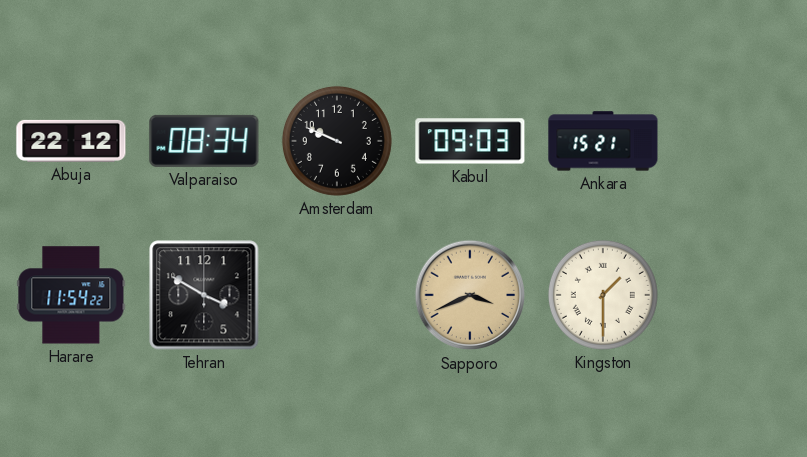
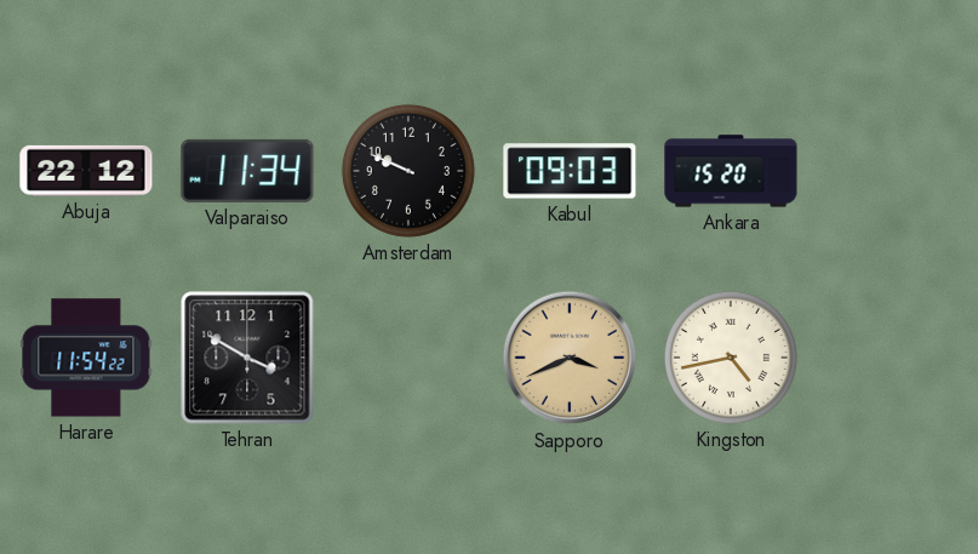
Valparaiso: 08:34 -> 11:34
Ankara: 15:21 -> 15:20
Kingston: 1:30 -> 4:43
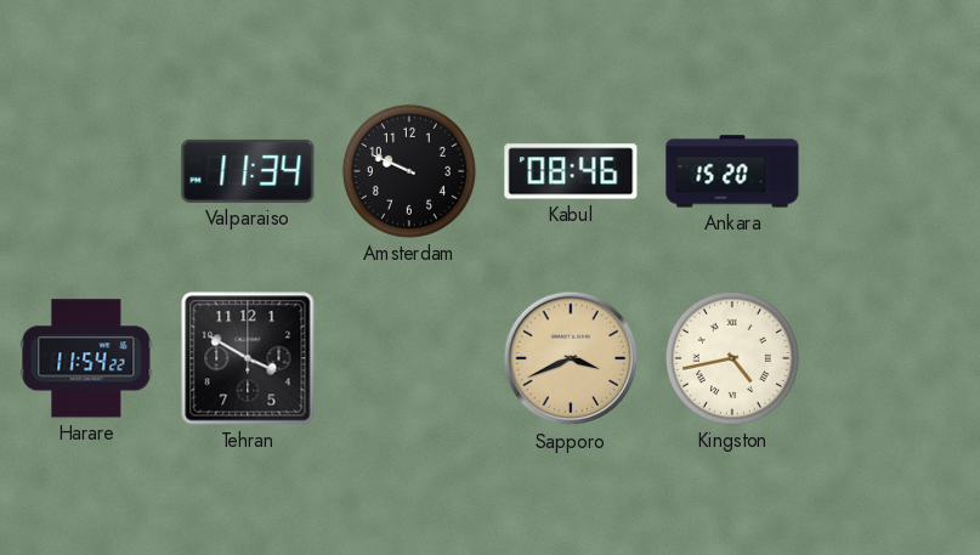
Abuja: 22:12 -> none
Kabul: 09:03 -> 08:46
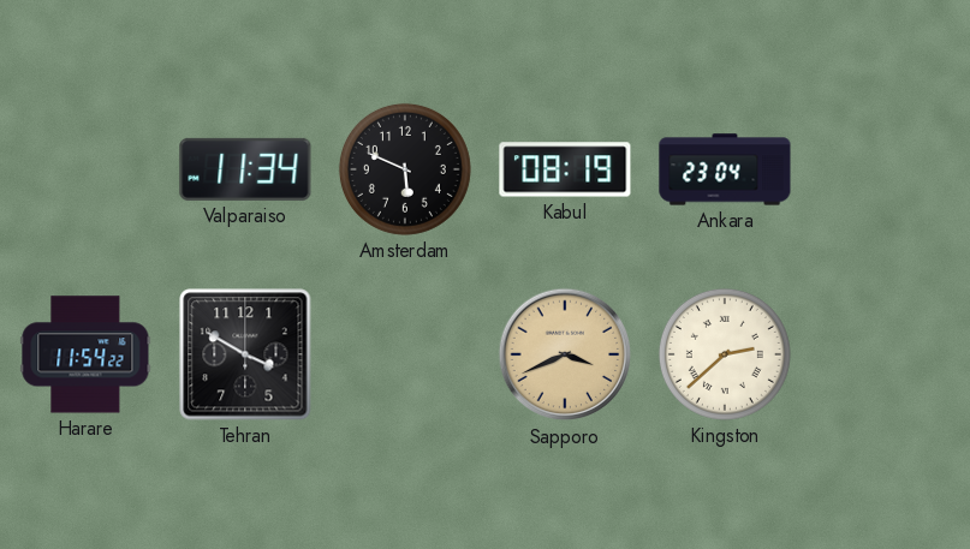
Amsterdam: 9:49 -> 5:49
Kabul: 08:46 -> 08:19
Ankara: 15:20 -> 23:04
Kingston: 4:43 -> 2:38
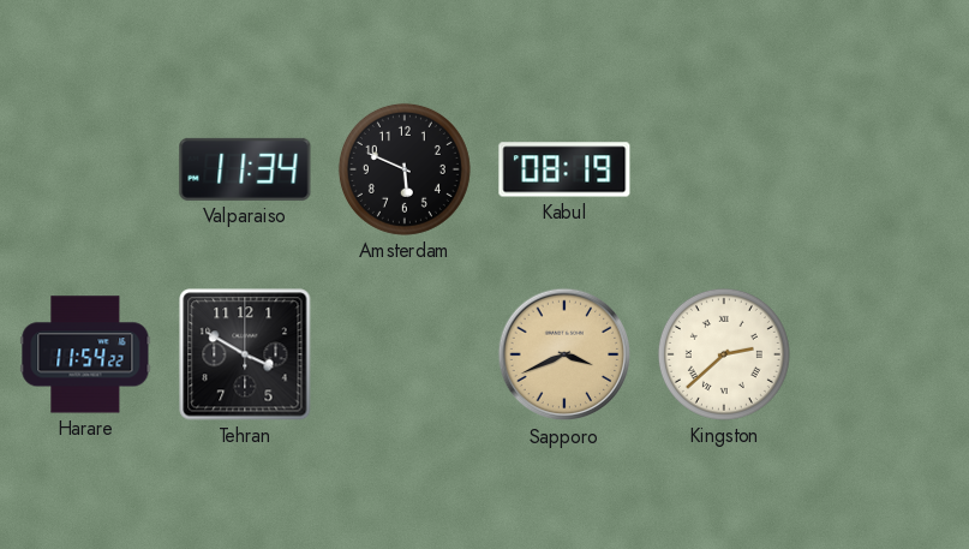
Ankara: 23:04 -> none
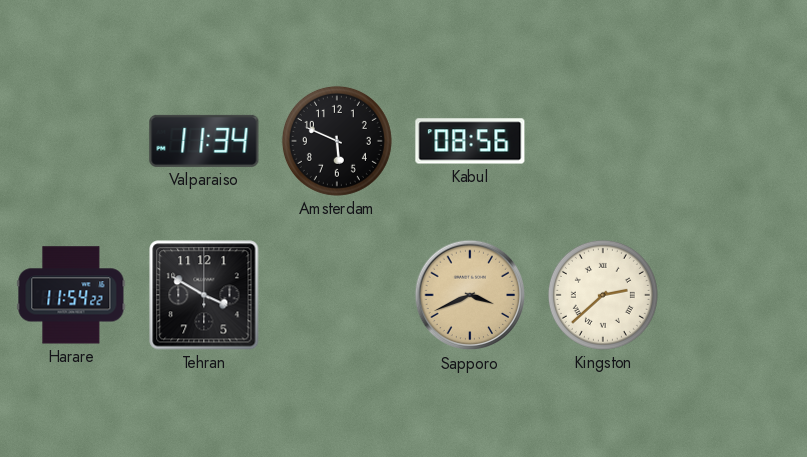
Kabul: 08:19 -> 08:56
